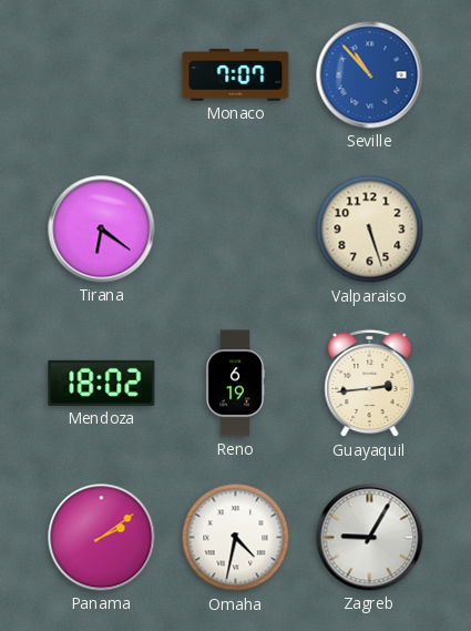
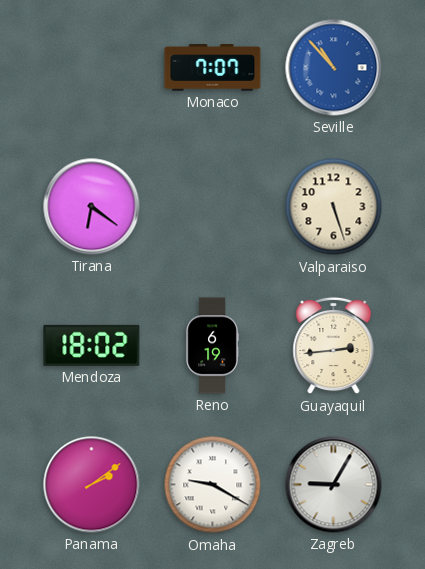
Omaha: 4:32 -> 9:20
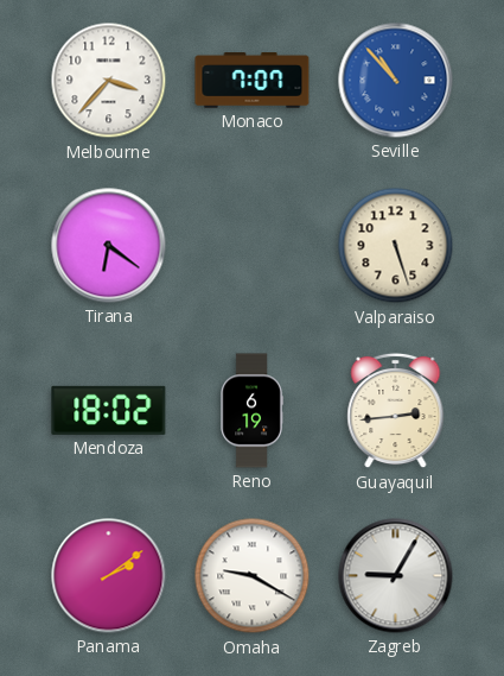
Melbourne: none -> 3:37
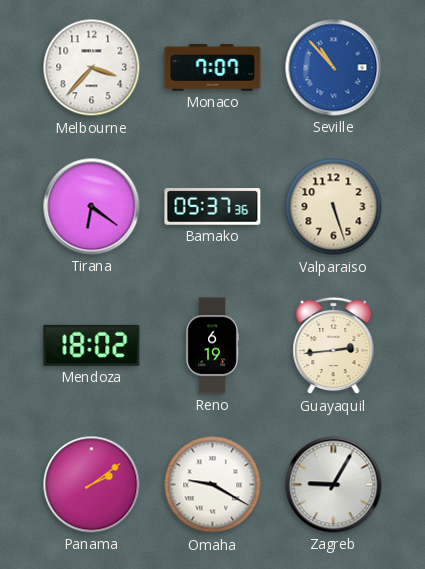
Bamako: none -> 05:37
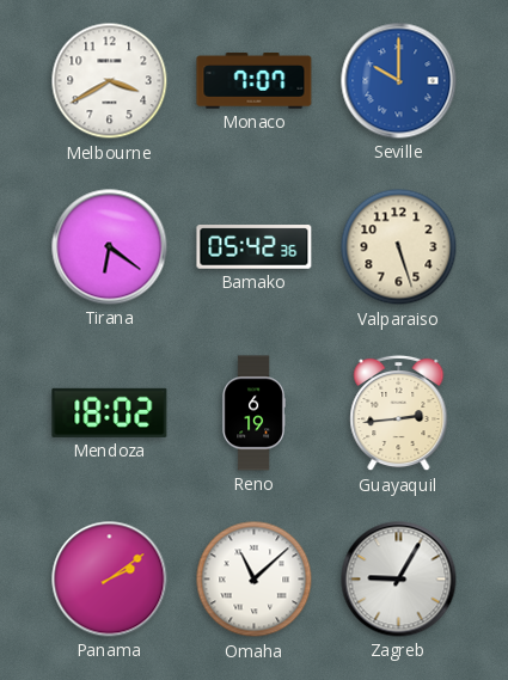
Melbourne: 3:37 -> 3:40
Seville: 10:53 -> 10:00
Bamako: 05:37 -> 05:42
Omaha: 9:20 -> 11:08
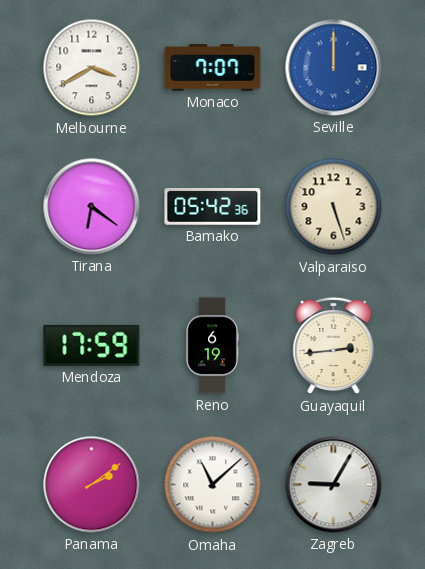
Seville: 10:00 -> 12:00
Mendoza: 18:02 -> 17:59
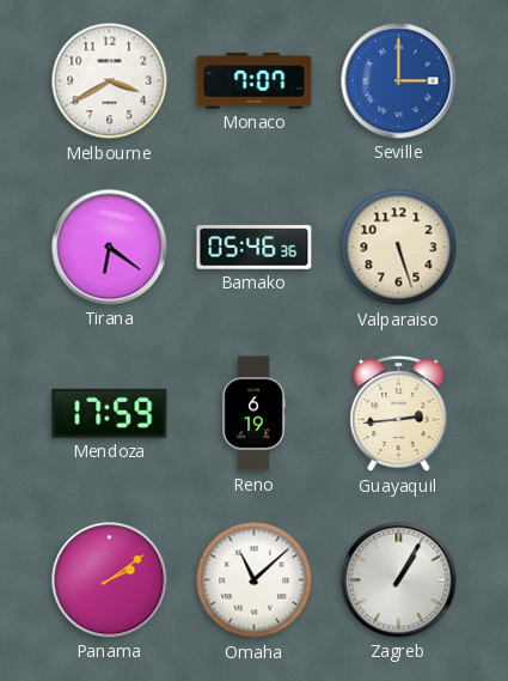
Seville: 12:00 -> 3:00
Bamako: 05:42 -> 05:46
Zagreb: 9:05 -> 1:05
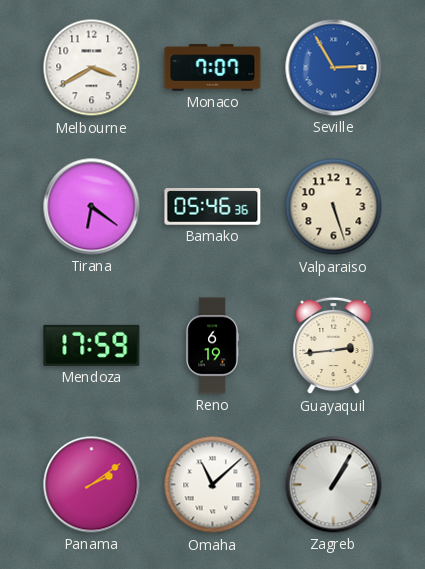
Seville: 3:00 -> 2:55
